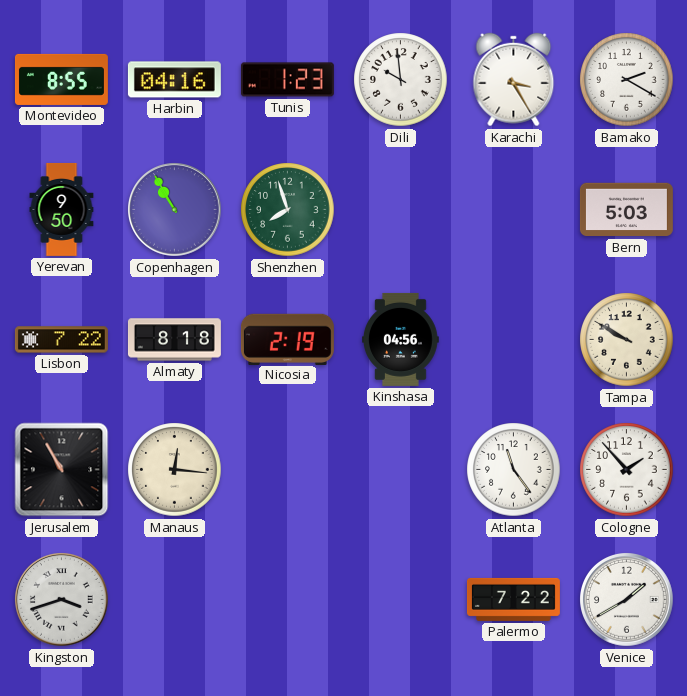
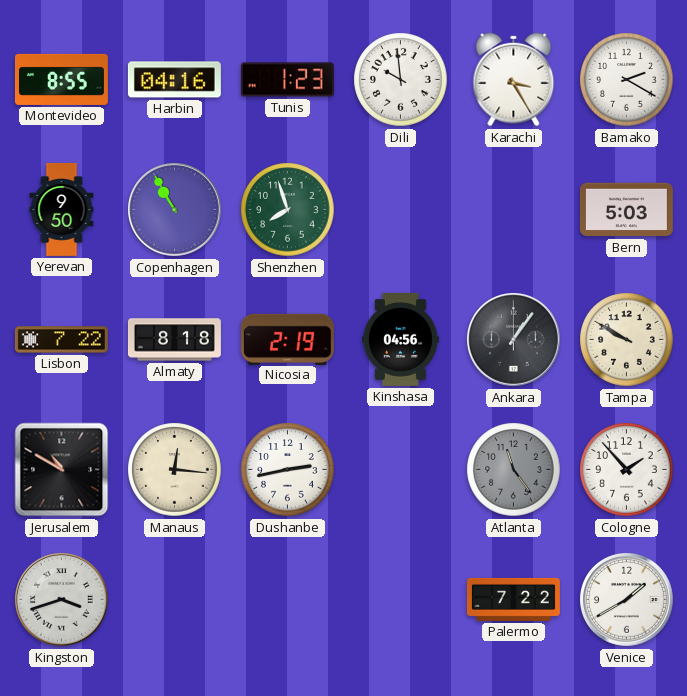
Ankara: none -> 1:06
Jerusalem: 10:55 -> 10:50
Dushanbe: none -> 2:43
Atlanta dial: white -> grey
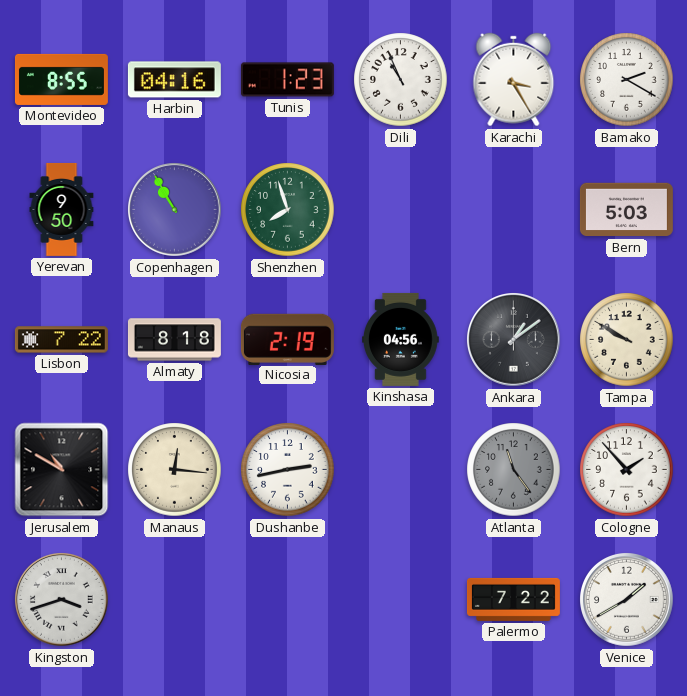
Dili: 9:59 -> 10:56
Ankara: 1:06 -> 1:09
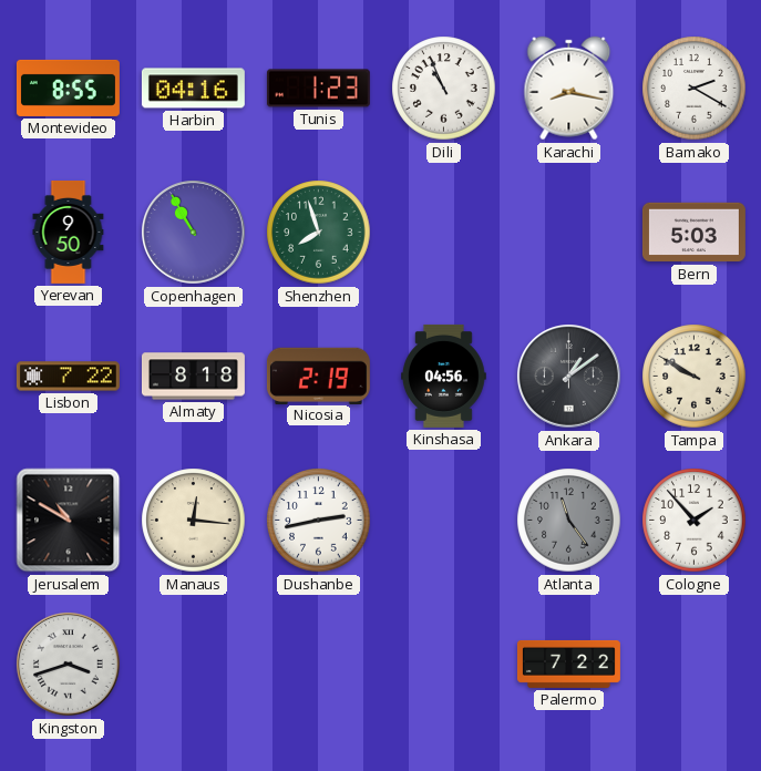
Karachi: 3:25 -> 8:17
Venice: 1:40 -> none
